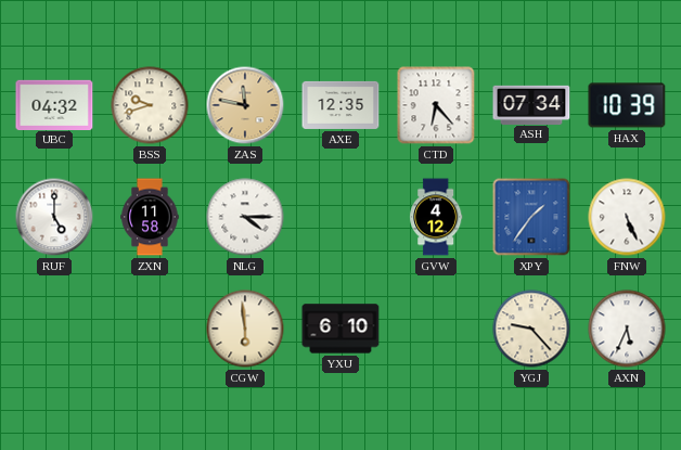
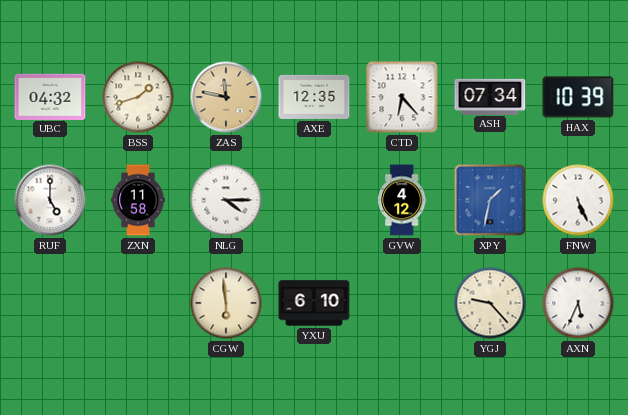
BSS: 9:42 -> 1:42
XPY: 1:36 -> 1:32
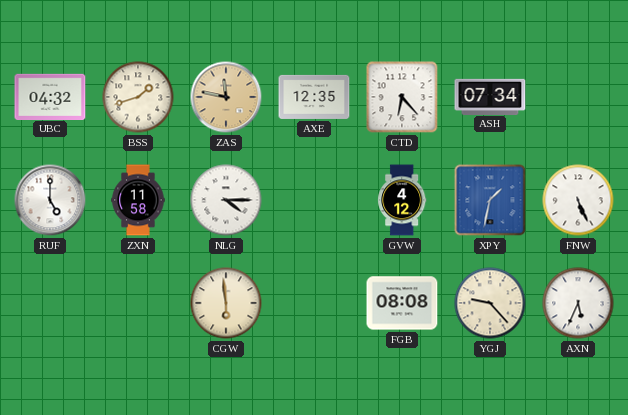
HAX: 10:39 -> none
YXU: 6:10 -> none
FGB: none -> 08:08
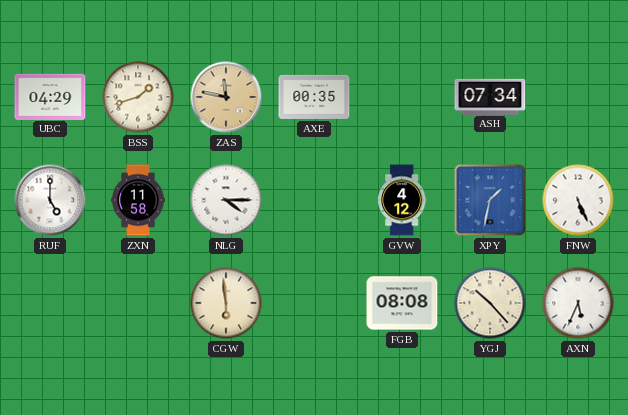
UBC: 04:32 -> 04:29
AXE: 12:35 -> 00:35
CTD: 6:23 -> none
YGJ: 9:23 -> 10:23
